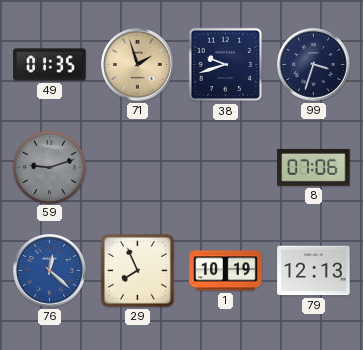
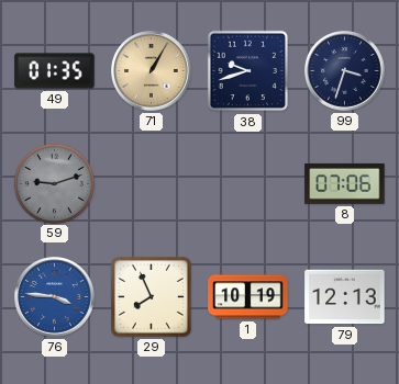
71: 1:57 -> 1:05
76: 12:22 -> 3:46
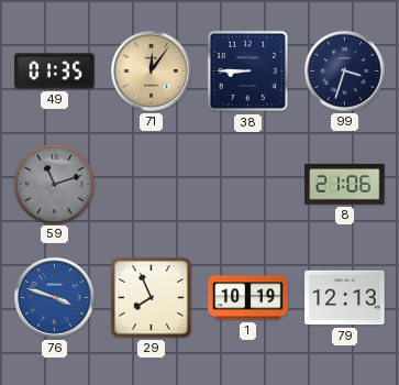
71: 1:05 -> 12:06
38: 9:42 -> 8:45
59: 9:12 -> 11:12
8: 07:06 -> 21:06
76: 3:46 -> 3:48
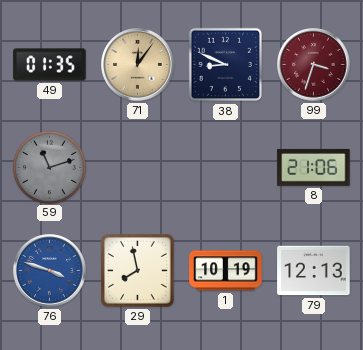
38: 8:45 -> 8:49
99 dial: navy -> burgundy
29: 7:56 -> 7:58
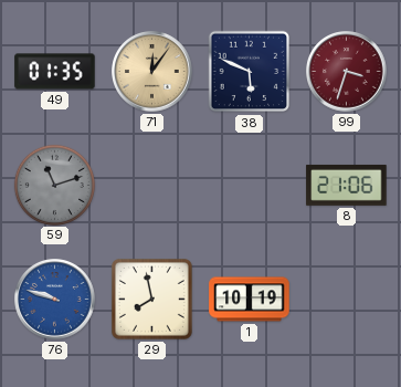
38: 8:49 -> 5:49
76: 3:48 -> 9:48
79: 12:13 -> none
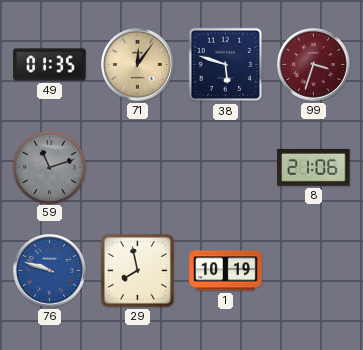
38: 5:49 -> 5:48
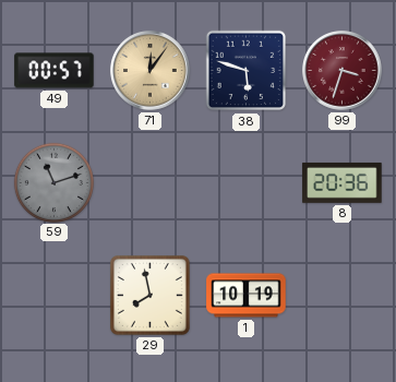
49: 01:35 -> 00:57
8: 21:06 -> 20:36
76: 9:48 -> none
